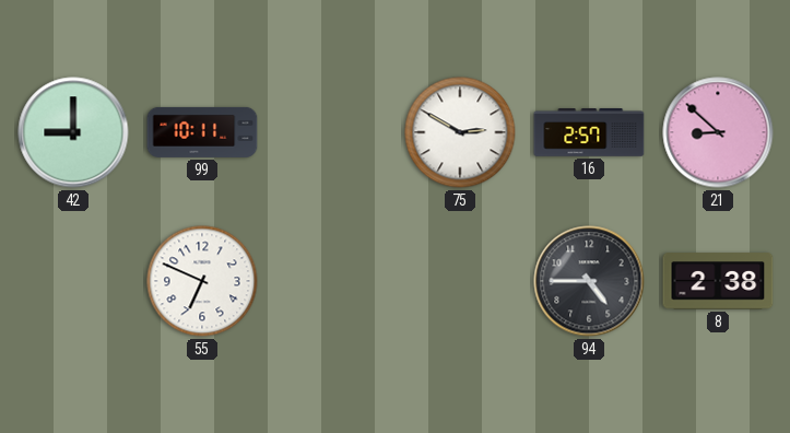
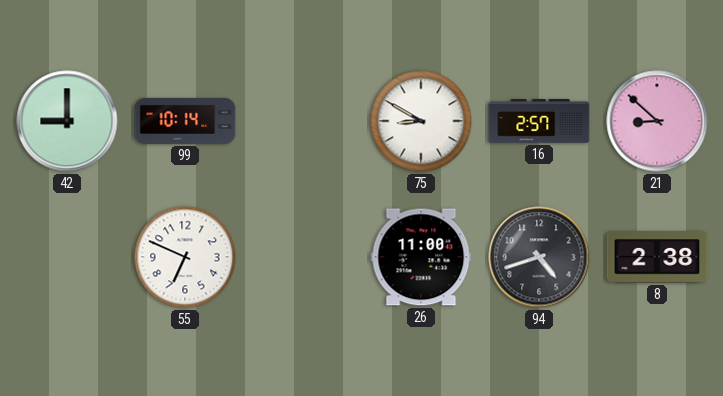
99: 10:11 -> 10:14
75: 2:50 -> 8:50
26: none -> 11:00
94: 4:45 -> 4:42
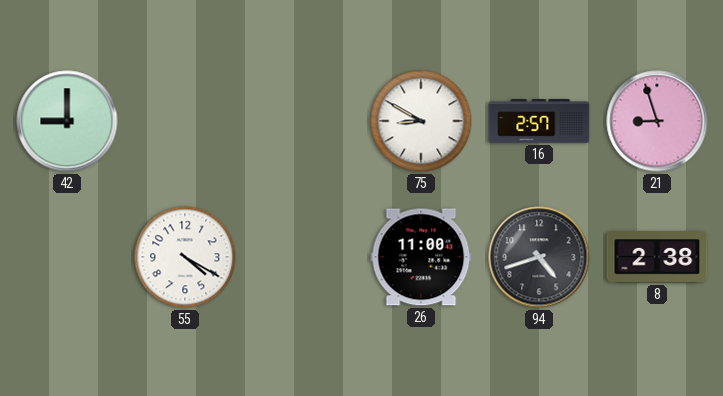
99: 10:14 -> none
21: 8:52 -> 8:57
55: 6:49 -> 4:20
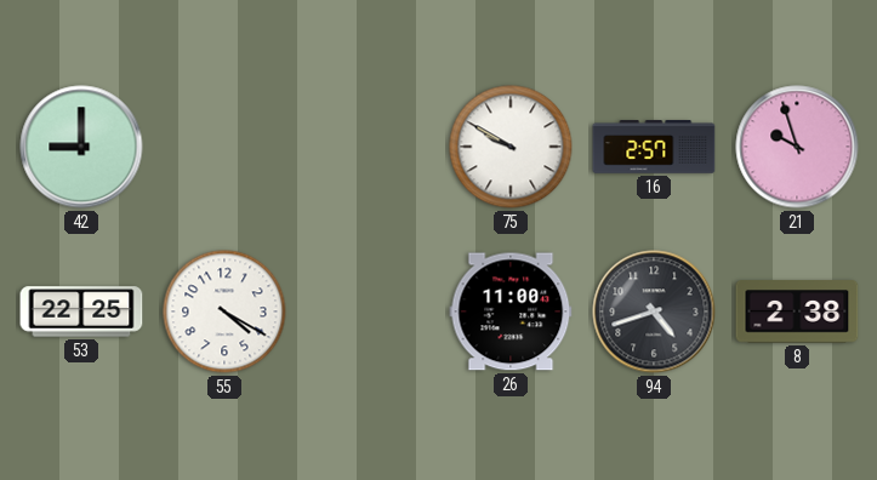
75: 8:50 -> 9:50
21: 8:57 -> 9:57
53: none -> 22:25
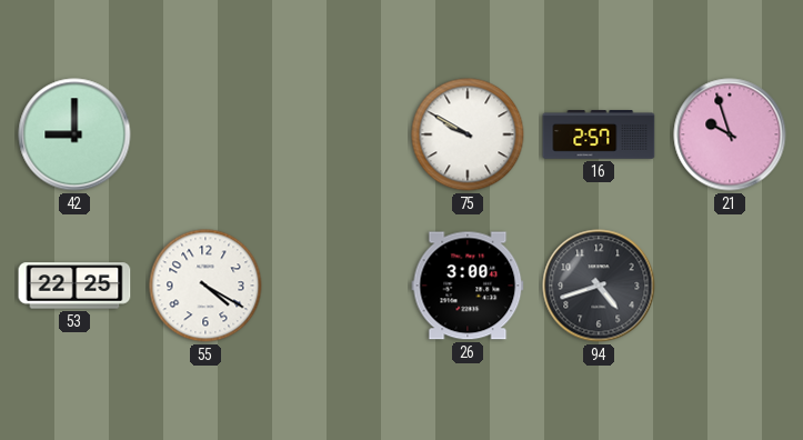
26: 11:00 -> 3:00
8: 2:38 -> none
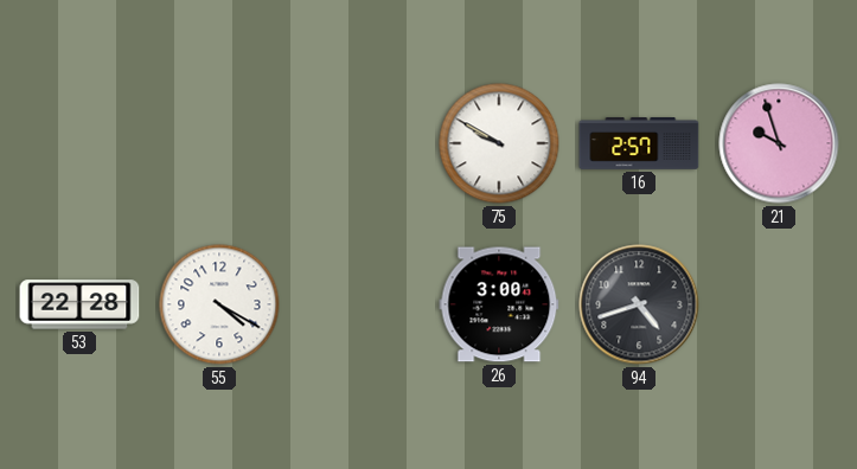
42: 9:00 -> none
53: 22:25 -> 22:28
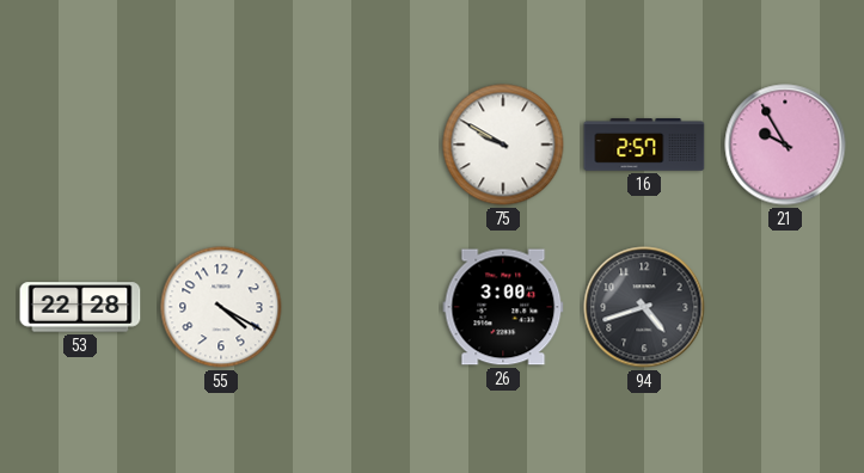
21: 9:57 -> 9:55
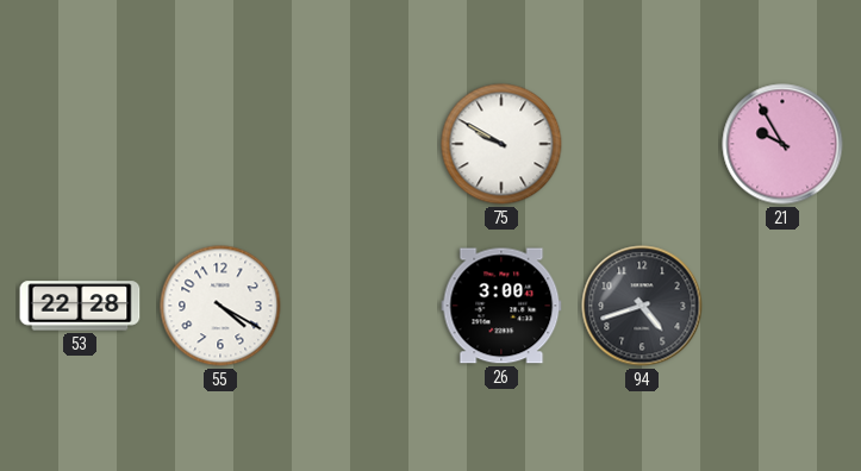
16: 2:57 -> none
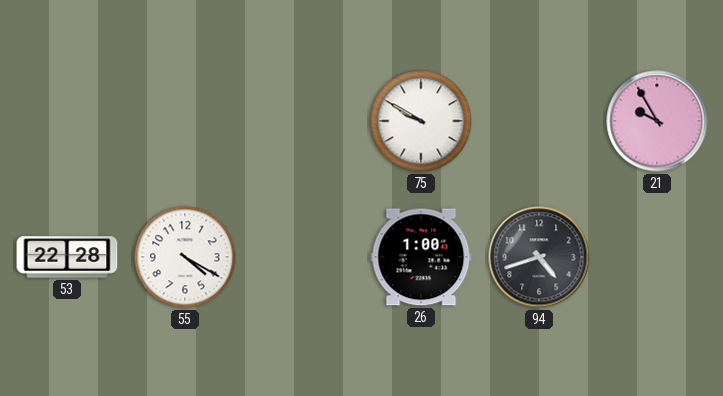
26: 3:00 -> 1:00
